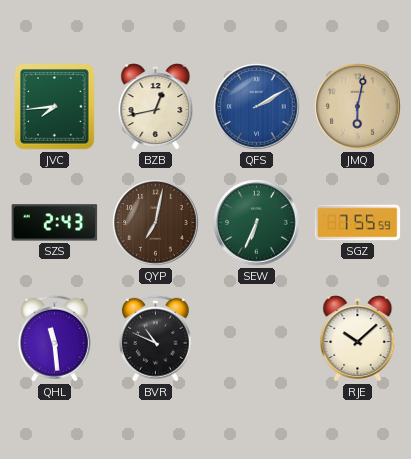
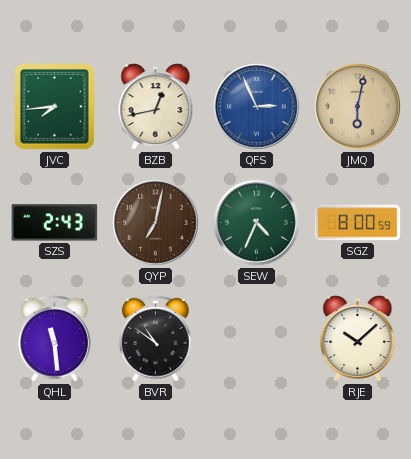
QFS: 2:10 -> 2:56
SEW: 6:34 -> 4:34
SGZ: 7:55 -> 8:00
BVR: 10:49 -> 10:51
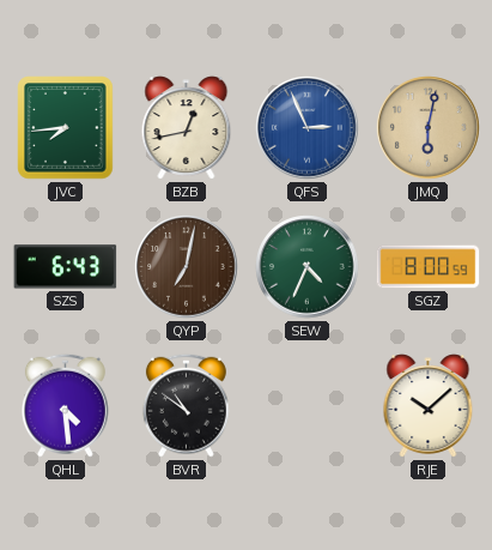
SZS: 2:43 -> 6:43
QHL: 11:29 -> 4:29
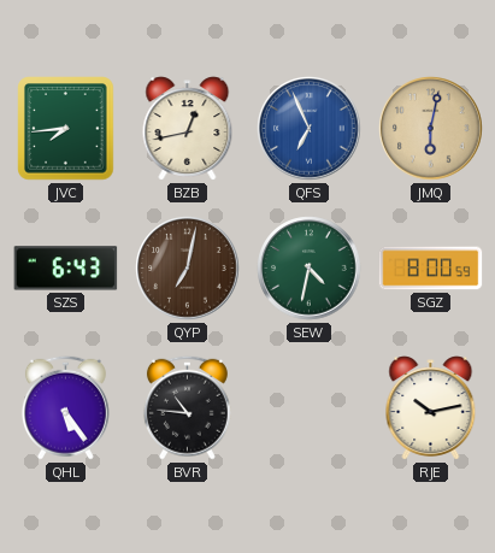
QFS: 2:56 -> 6:56
SEW: 4:34 -> 4:32
QHL: 4:29 -> 5:24
BVR: 10:51 -> 10:46
RJE: 10:08 -> 10:13
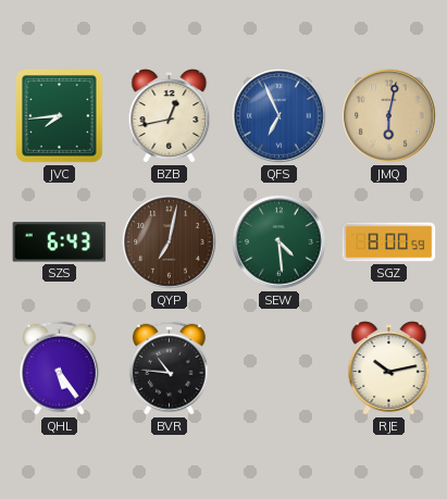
SEW: 4:32 -> 4:29
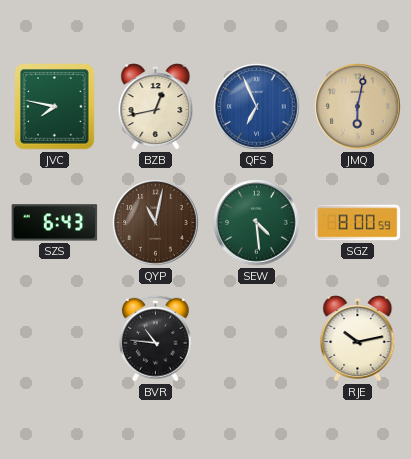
JVC: 7:44 -> 7:47
QYP: 7:02 -> 11:02
QHL: 5:24 -> none
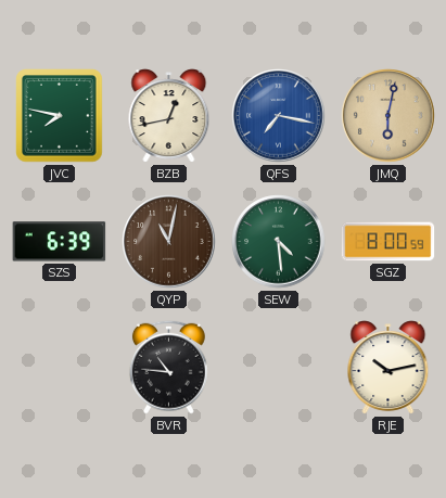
QFS: 6:56 -> 7:17
SZS: 6:43 -> 6:39
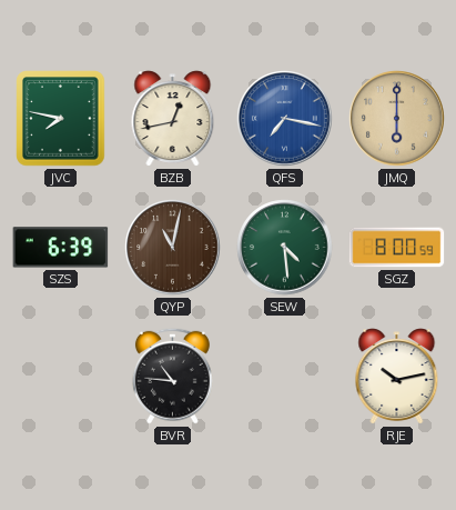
JMQ: 6:02 -> 6:00
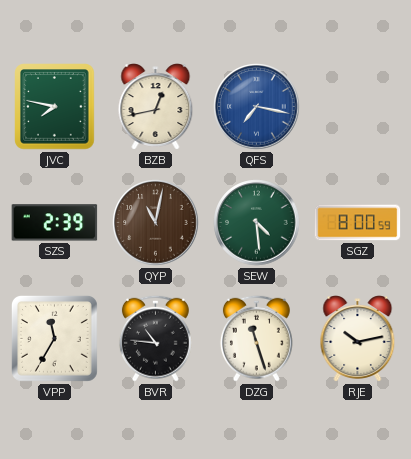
JMQ: 6:00 -> none
SZS: 6:39 -> 2:39
VPP: none -> 11:35
DZG: none -> 11:27
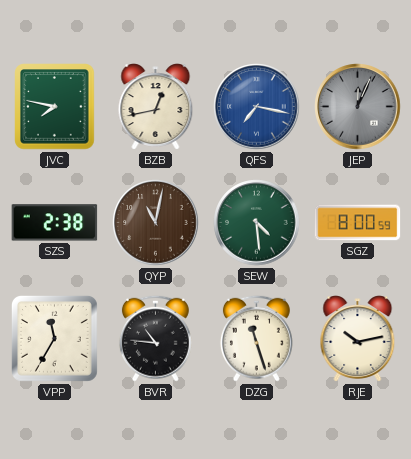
JEP: none -> 12:04
SZS: 2:39 -> 2:38
